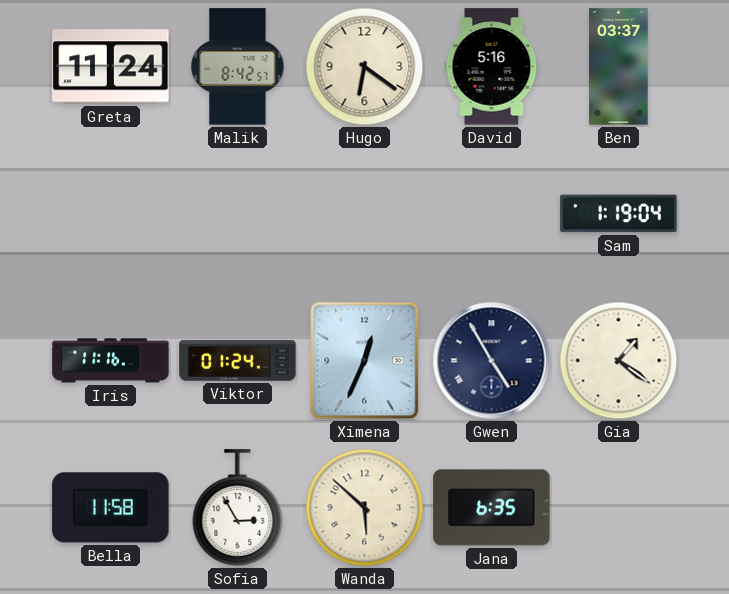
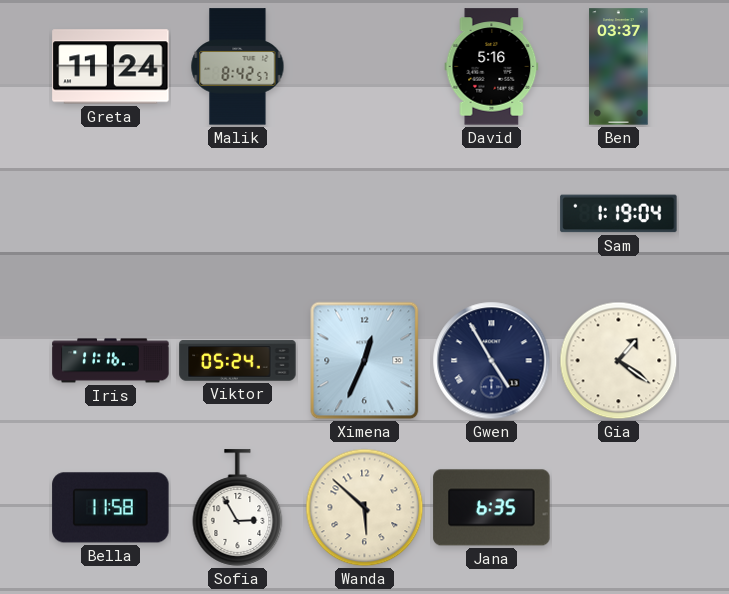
Hugo: 6:21 -> none
Viktor: 01:24 -> 05:24
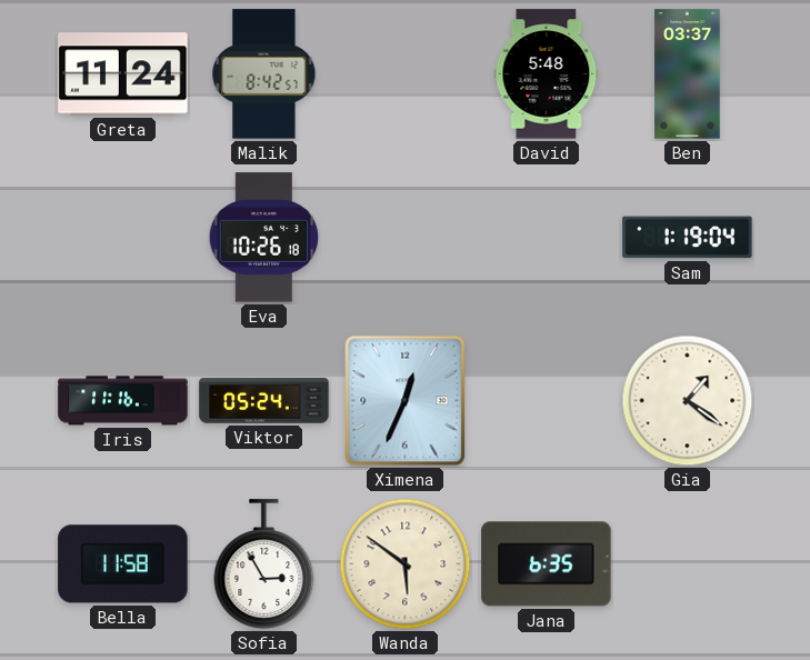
David: 5:16 -> 5:48
Eva: none -> 10:26
Gwen: 4:55 -> none
Wanda: 5:52 -> 5:51
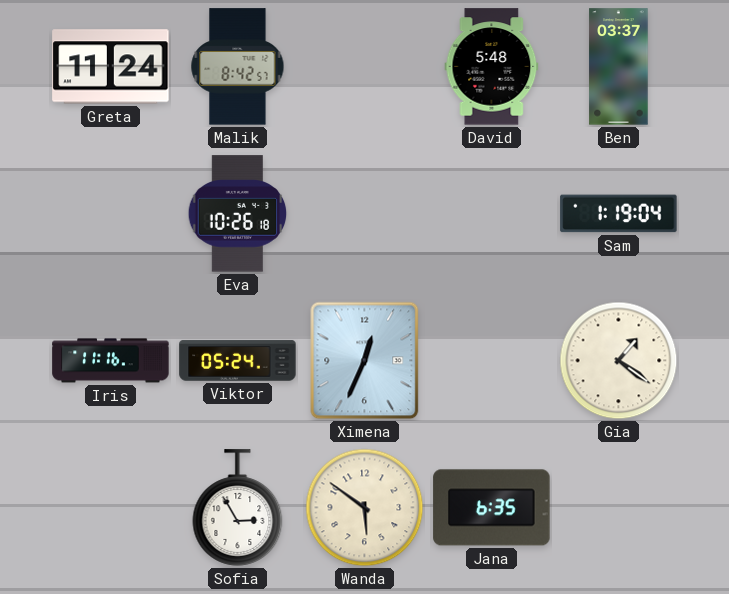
Bella: 11:58 -> none
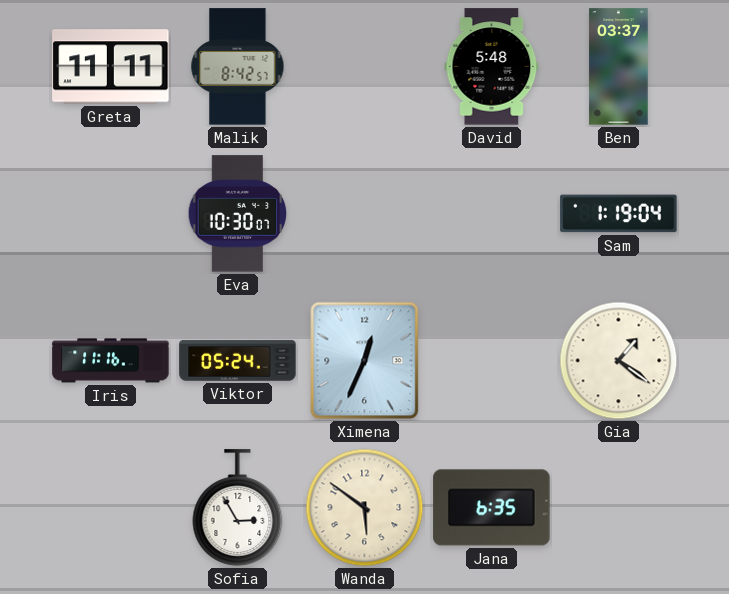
Greta: 11:24 -> 11:11
Eva: 10:26 -> 10:30
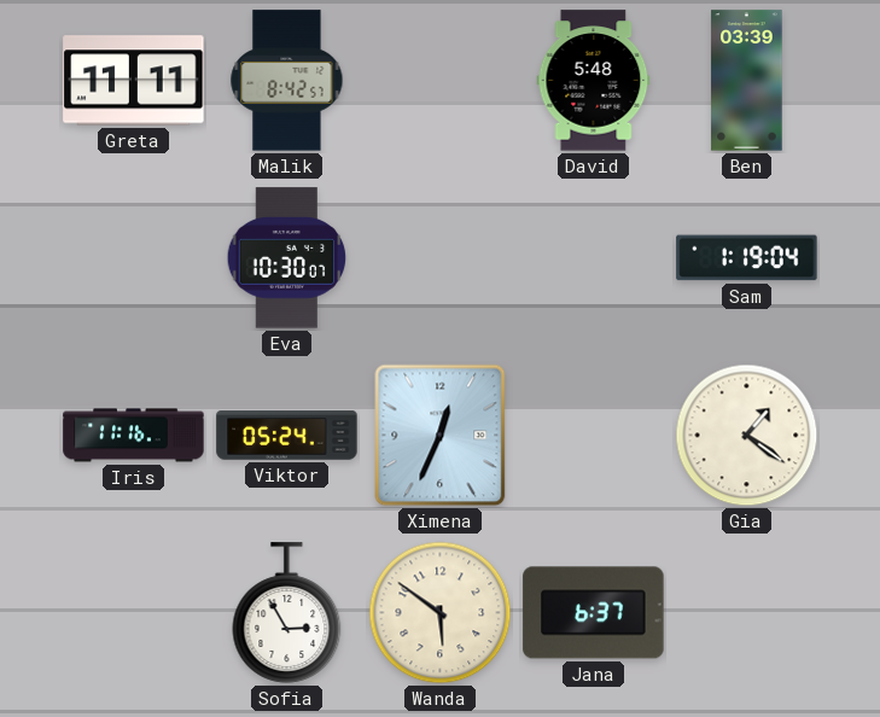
Ben: 03:37 -> 03:39
Jana: 6:35 -> 6:37
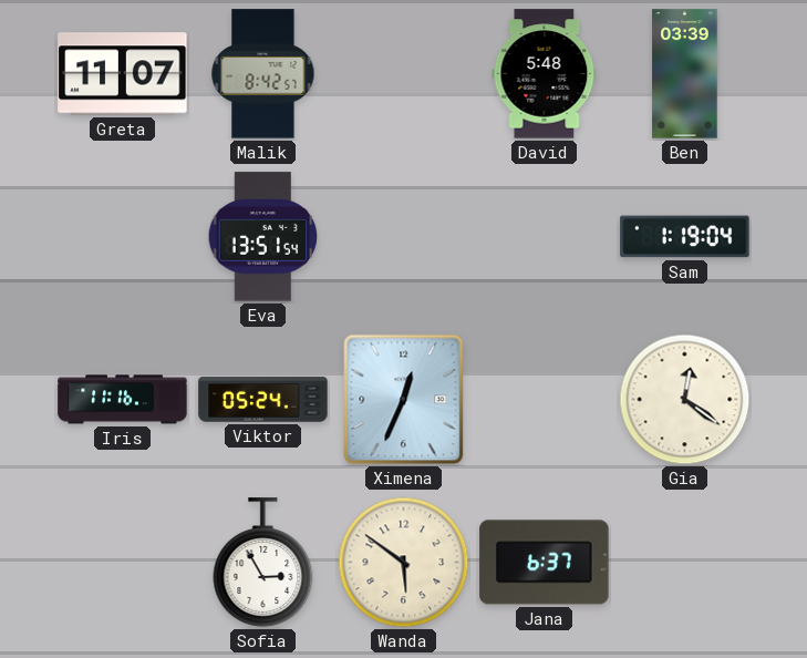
Greta: 11:11 -> 11:07
Eva: 10:30 -> 13:51
Gia: 1:21 -> 12:21
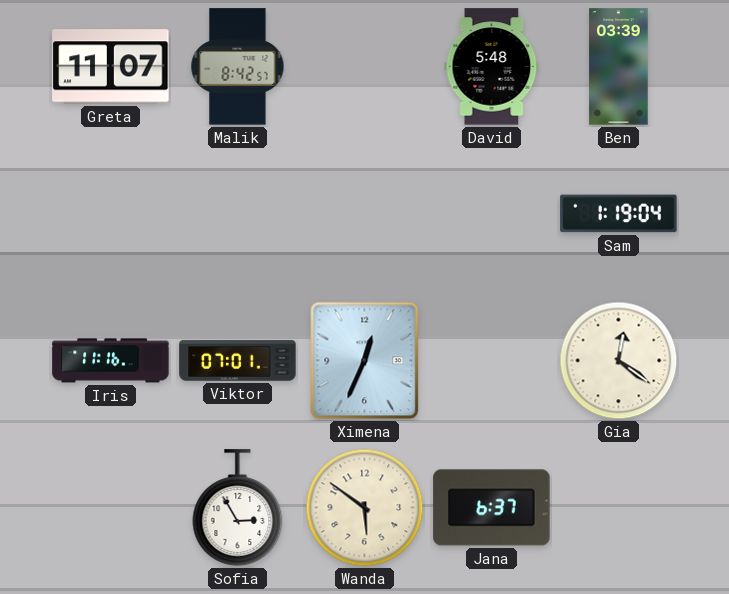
Eva: 13:51 -> none
Viktor: 05:24 -> 07:01
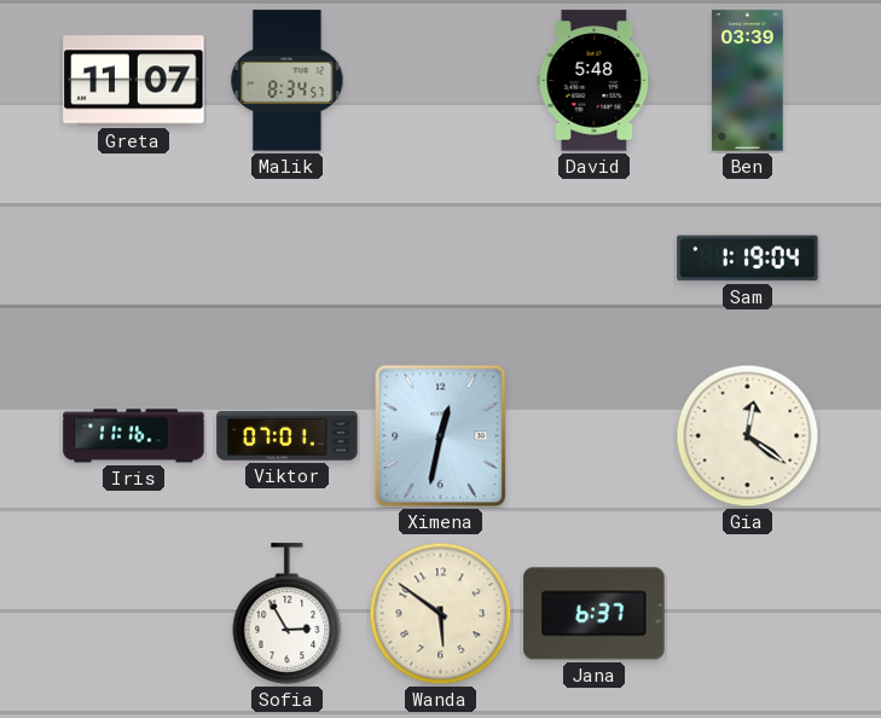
Malik: 8:42 -> 8:34
Ximena: 12:34 -> 12:32
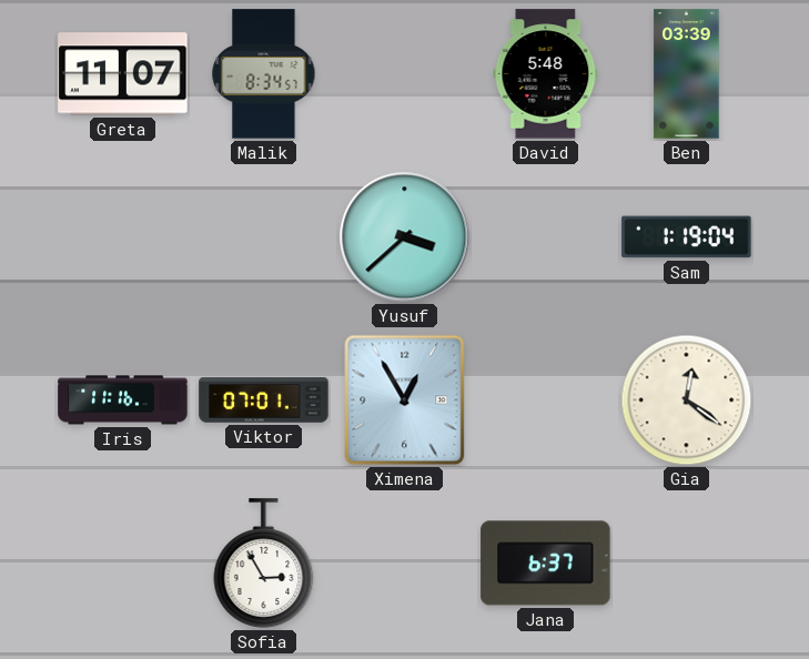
Yusuf: none -> 3:38
Ximena: 12:32 -> 12:55
Wanda: 5:51 -> none
